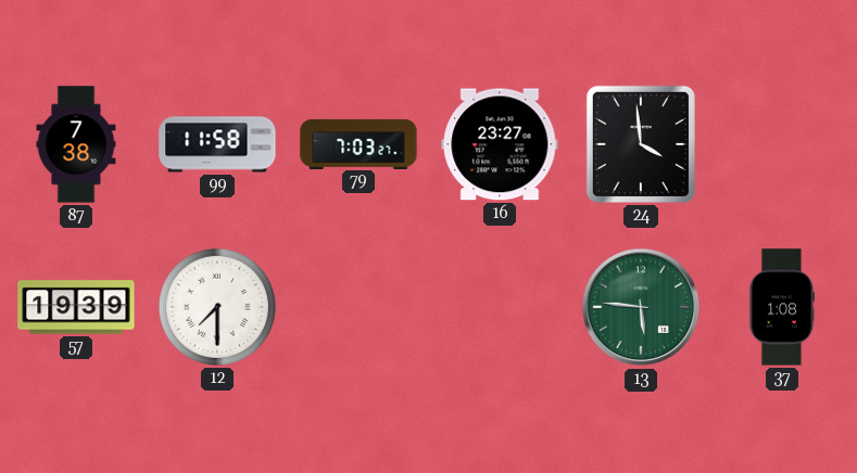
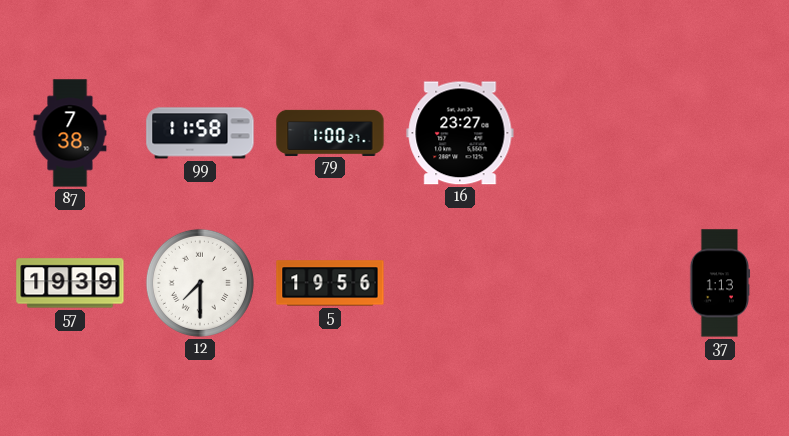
79: 7:03 -> 1:00
24: 3:59 -> none
5: none -> 19:56
13: 5:46 -> none
37: 1:08 -> 1:13
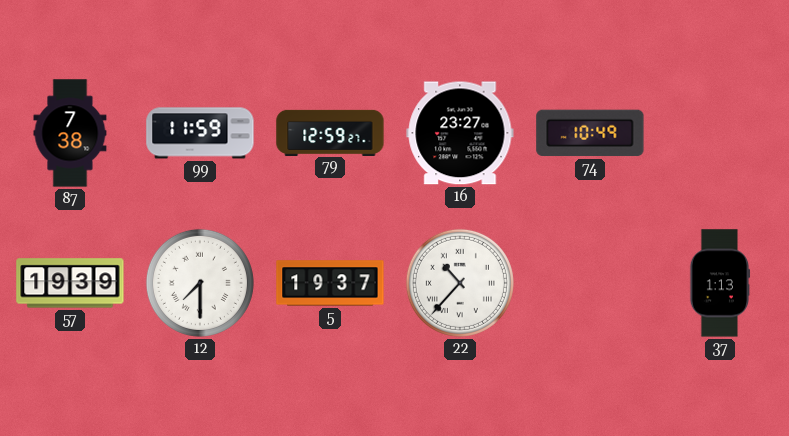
99: 11:58 -> 11:59
79: 1:00 -> 12:59
74: none -> 10:49
5: 19:56 -> 19:37
22: none -> 10:37
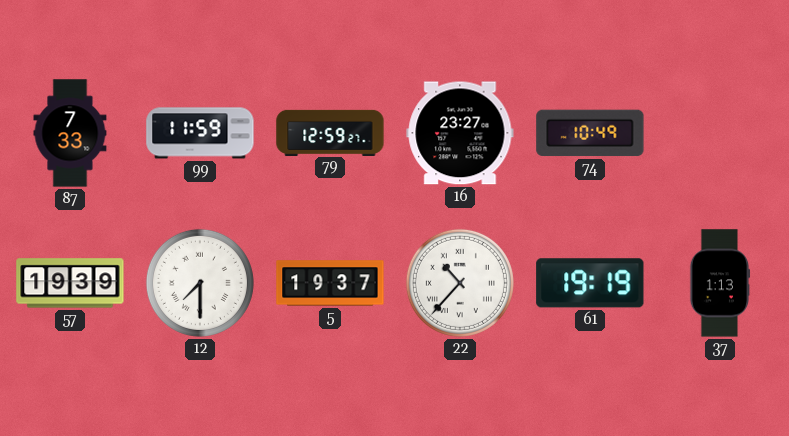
87: 7:38 -> 7:33
61: none -> 19:19
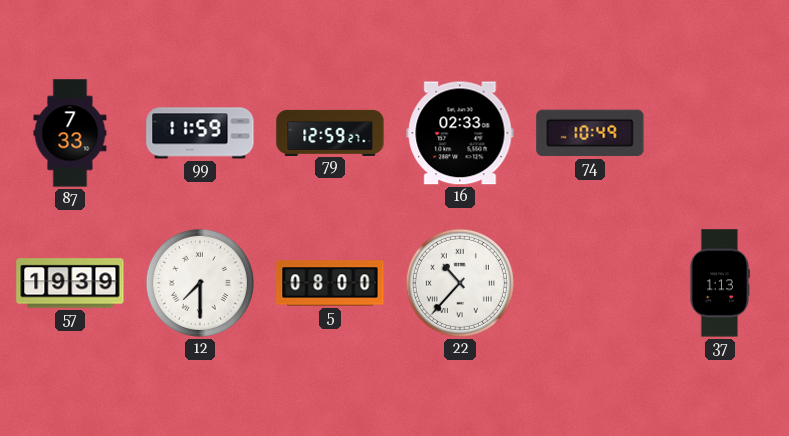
16: 23:27 -> 02:33
5: 19:37 -> 08:00
61: 19:19 -> none
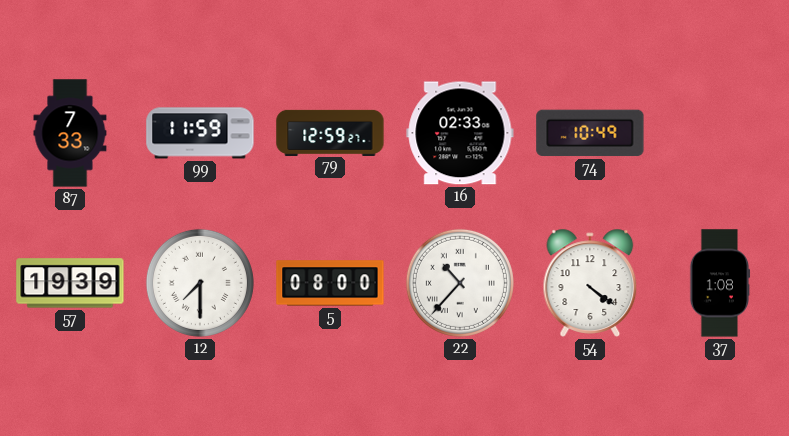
54: none -> 4:21
37: 1:13 -> 1:08
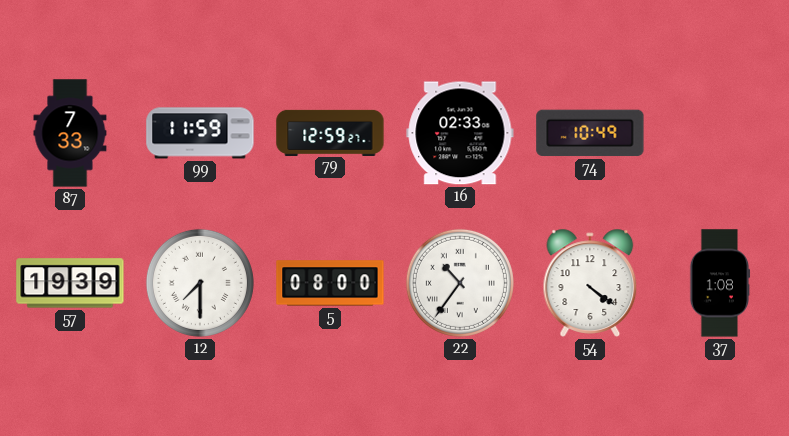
22: 10:37 -> 10:36
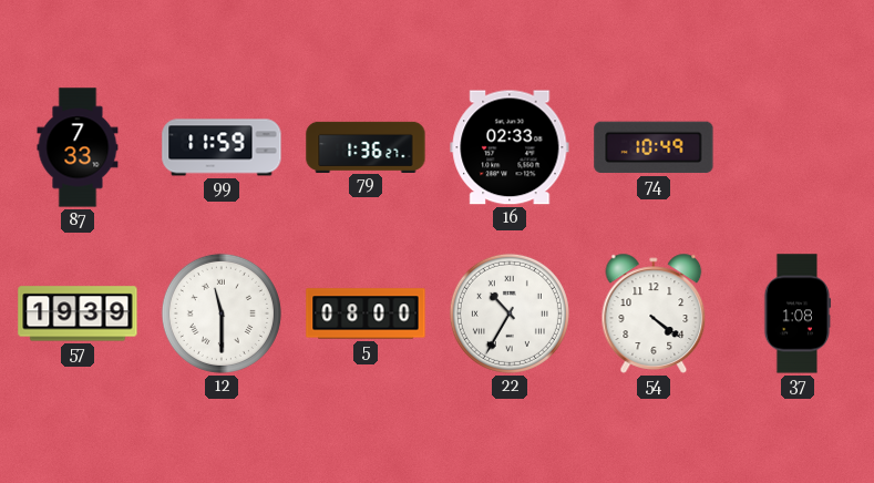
79: 12:59 -> 1:36
12: 7:30 -> 11:30
22: 10:36 -> 10:35
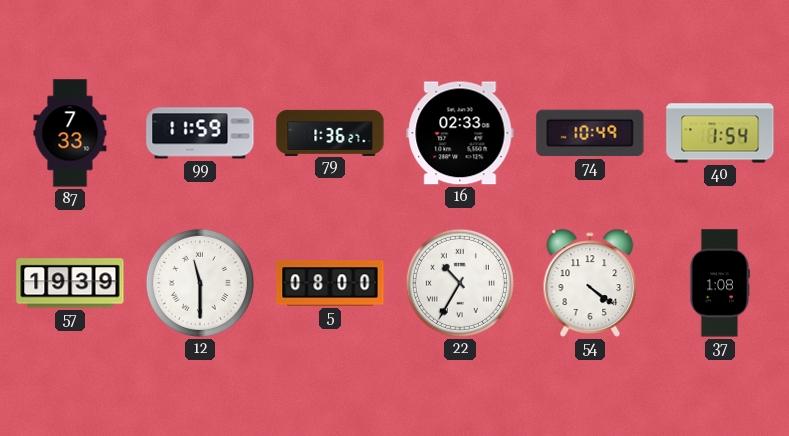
40: none -> 1:54
